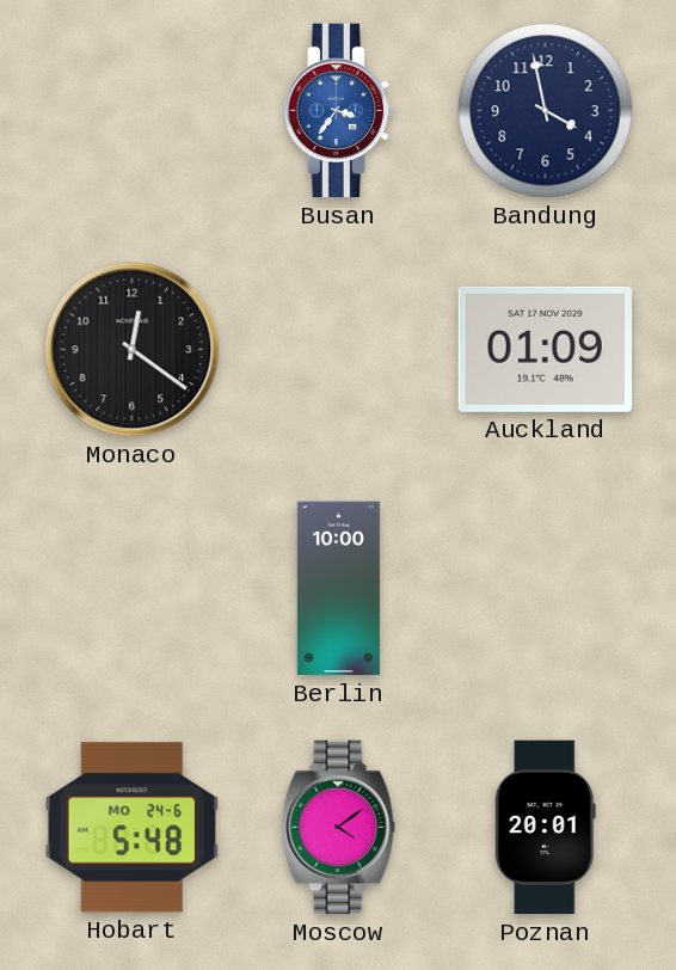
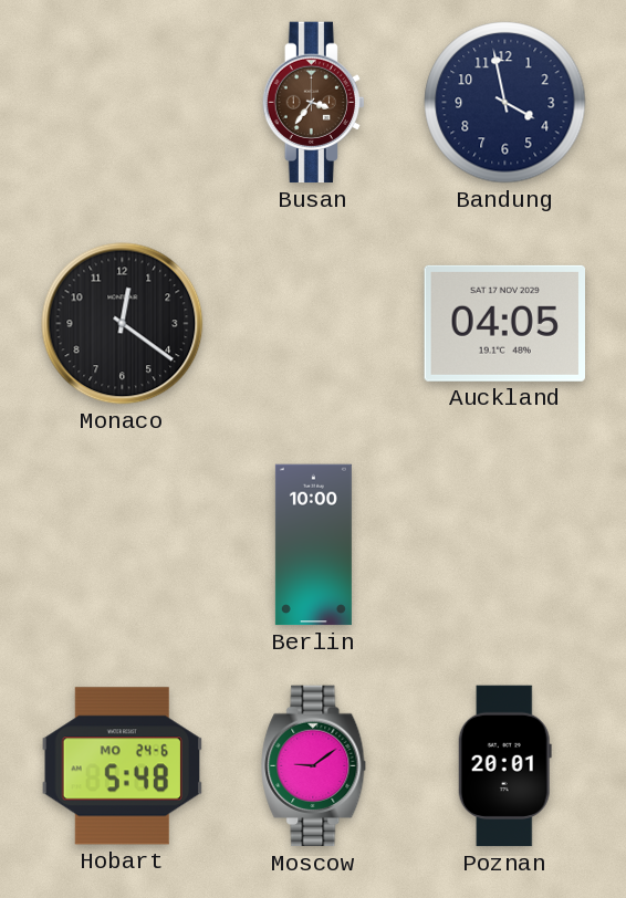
Busan dial: blue -> brown
Auckland: 01:09 -> 04:05
Moscow: 4:09 -> 9:09
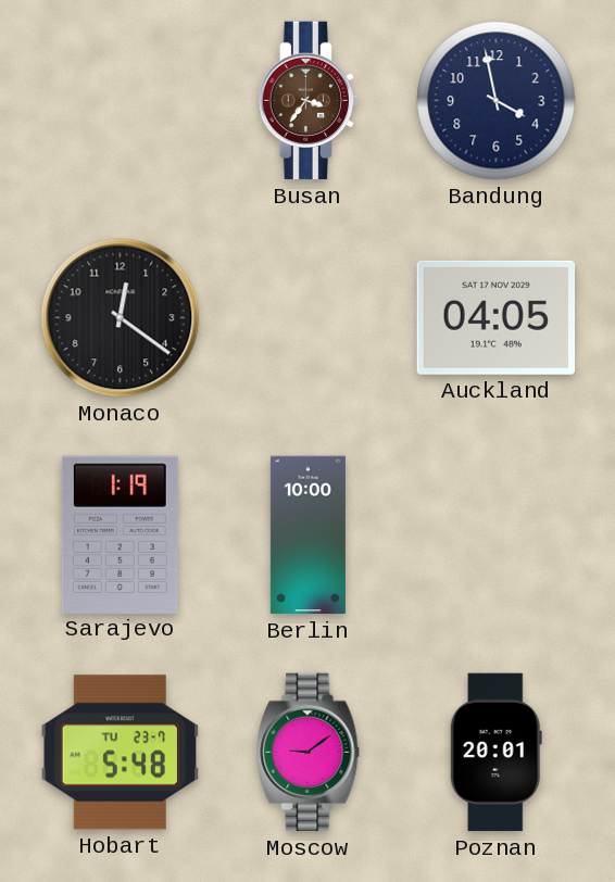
Sarajevo: none -> 1:19
Hobart date: MO 24-6 -> TU 23-7
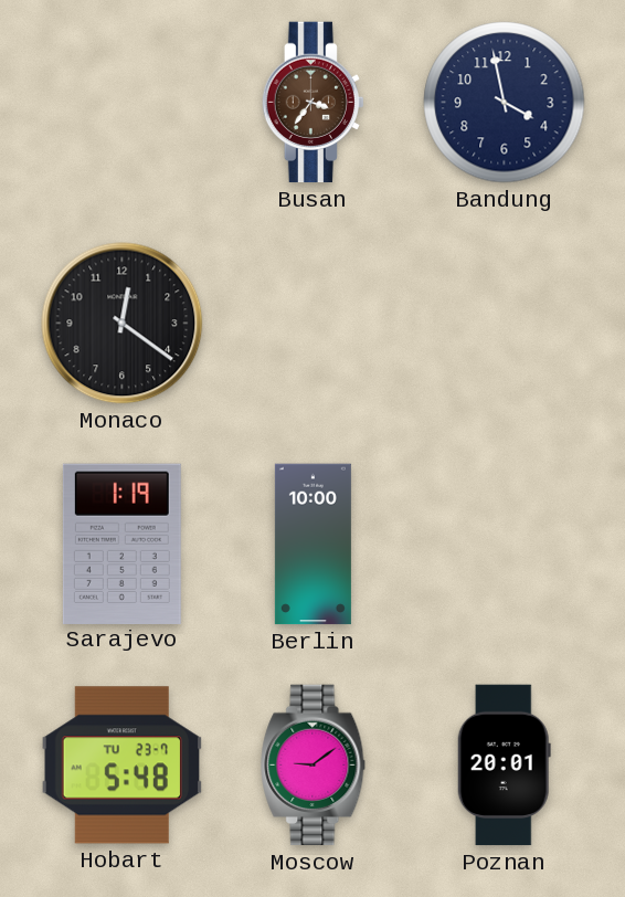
Auckland: 04:05 -> none
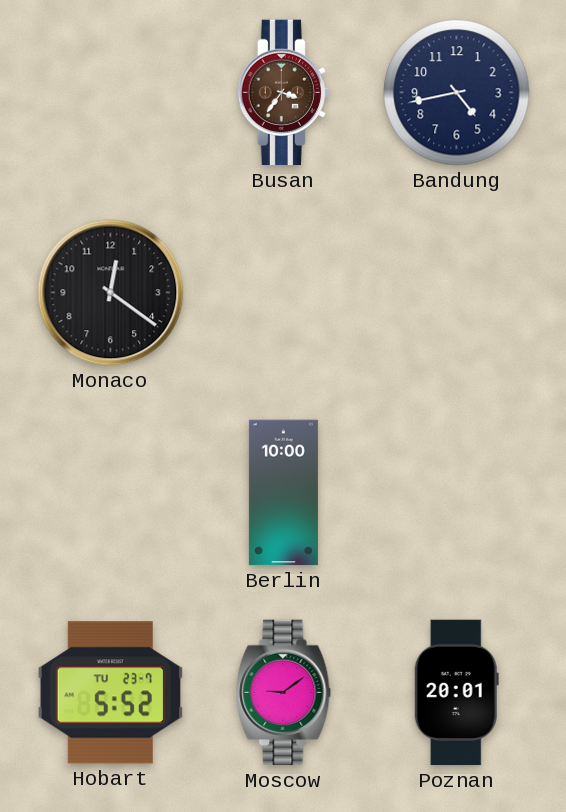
Bandung: 3:58 -> 4:43
Sarajevo: 1:19 -> none
Hobart: 5:48 -> 5:52
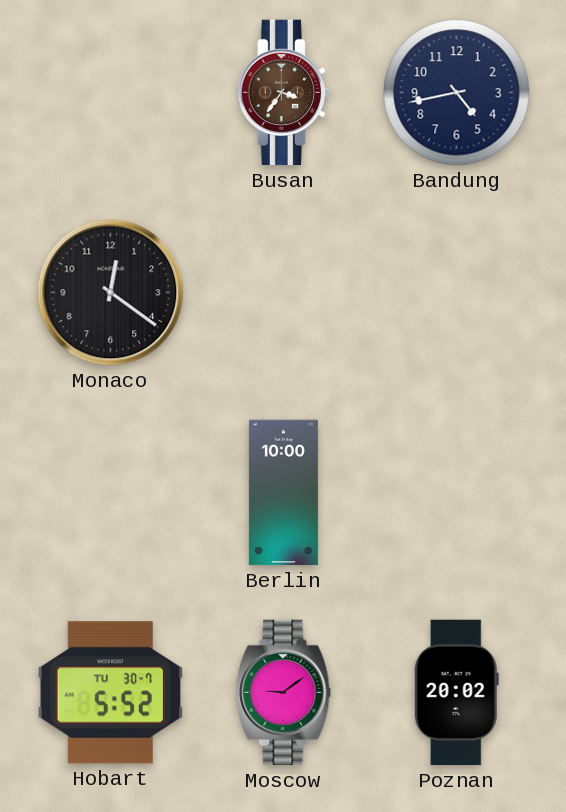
Hobart date: TU 23-7 -> TU 30-7
Poznan: 20:01 -> 20:02
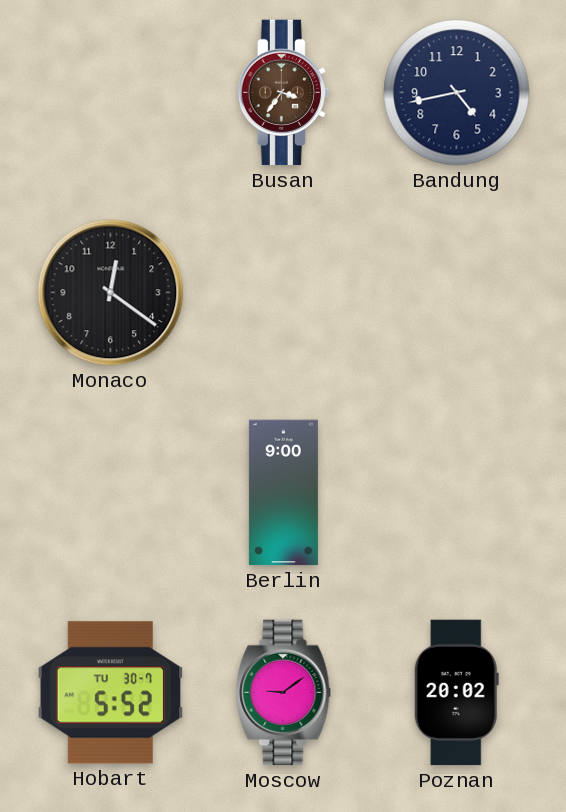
Berlin: 10:00 -> 9:00
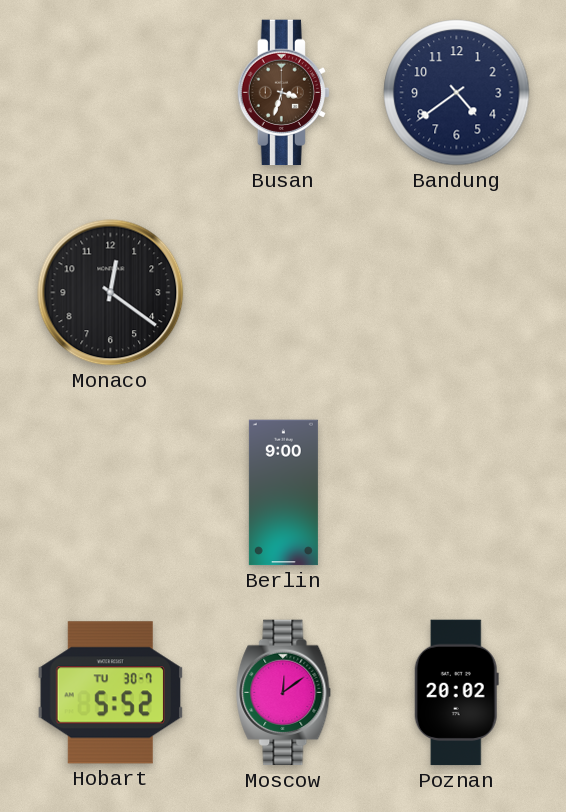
Busan: 3:36 -> 3:33
Bandung: 4:43 -> 4:39
Moscow: 9:09 -> 12:09
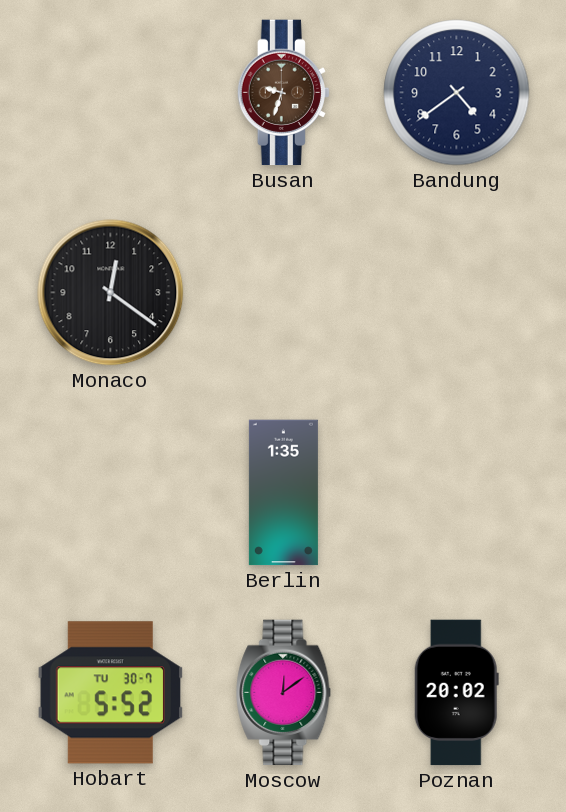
Busan: 3:33 -> 9:33
Berlin: 9:00 -> 1:35
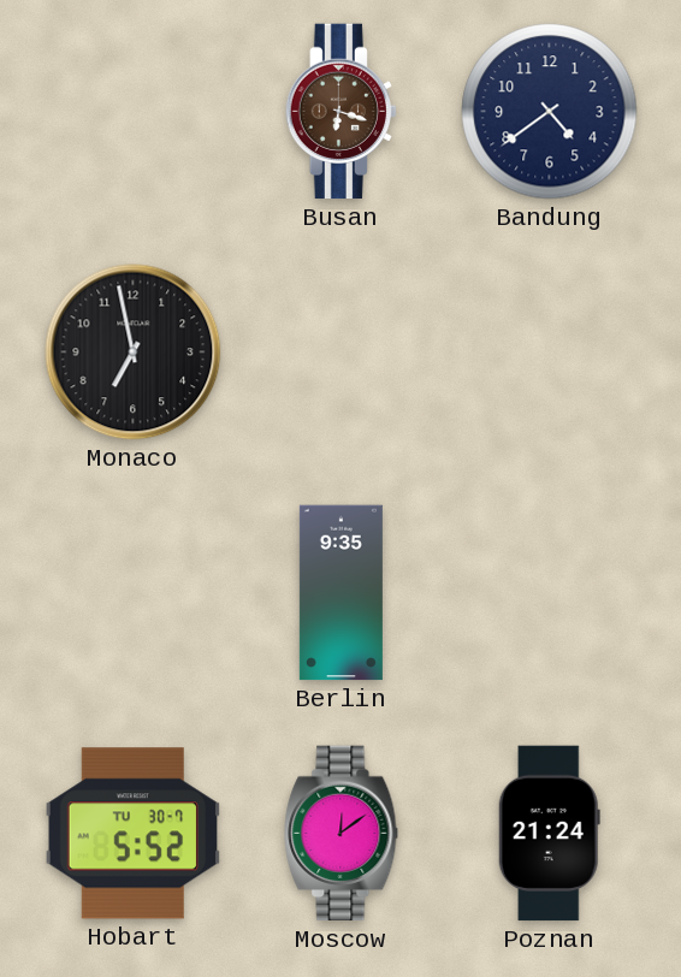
Busan: 9:33 -> 6:18
Monaco: 12:21 -> 6:58
Berlin: 1:35 -> 9:35
Poznan: 20:02 -> 21:24
